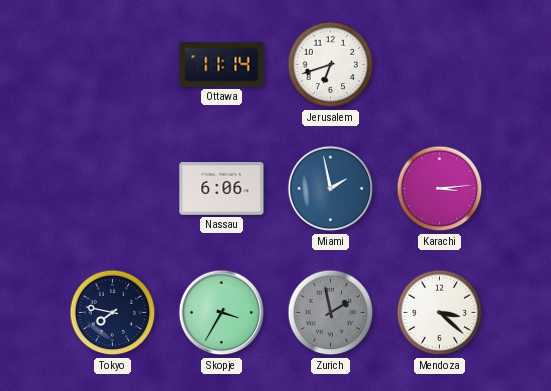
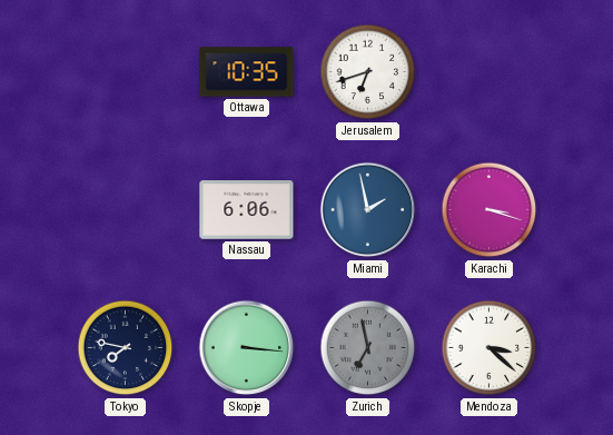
Ottawa: 11:14 -> 10:35
Karachi: 3:14 -> 3:18
Skopje: 3:35 -> 3:16
Zurich: 1:58 -> 6:58
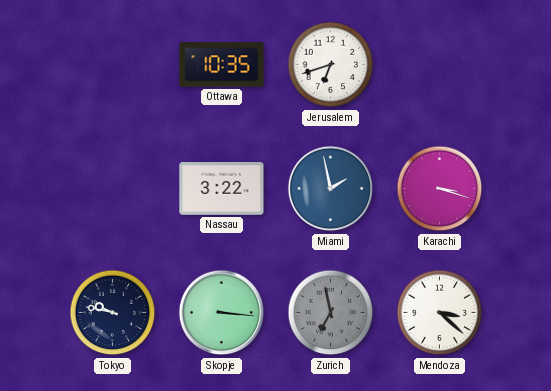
Nassau: 6:06 -> 3:22
Tokyo: 7:47 -> 9:47
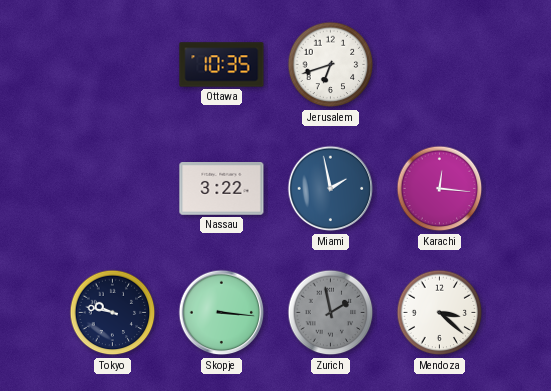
Karachi: 3:18 -> 12:16
Zurich: 6:58 -> 1:58
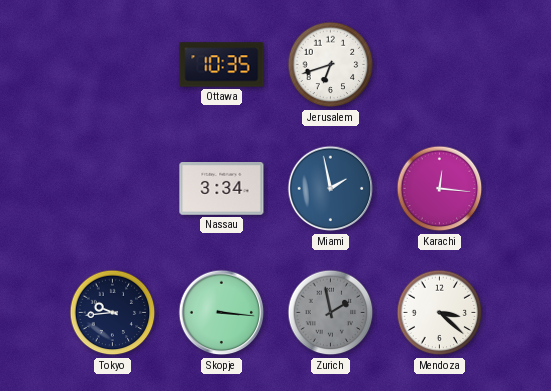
Nassau: 3:22 -> 3:34
Tokyo: 9:47 -> 9:44
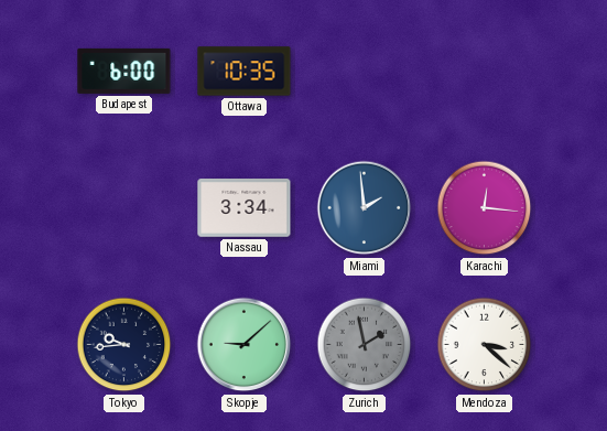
Budapest: none -> 6:00
Jerusalem: 6:42 -> none
Miami: 1:58 -> 1:59
Skopje: 3:16 -> 9:08
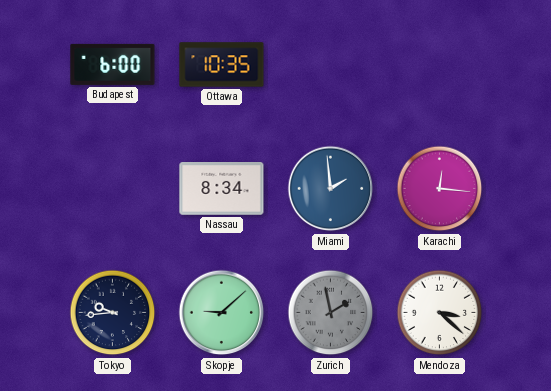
Nassau: 3:34 -> 8:34
